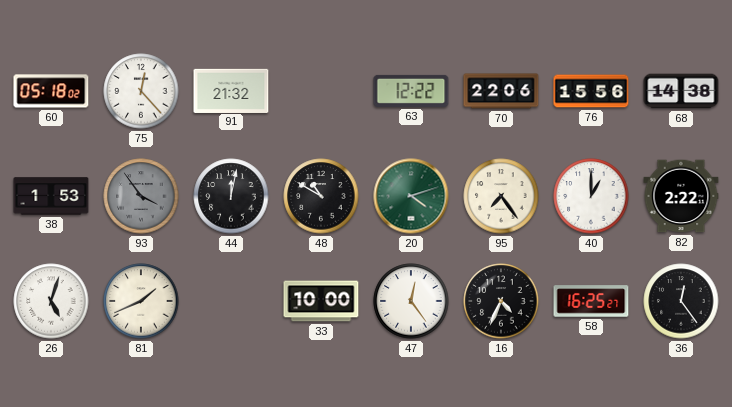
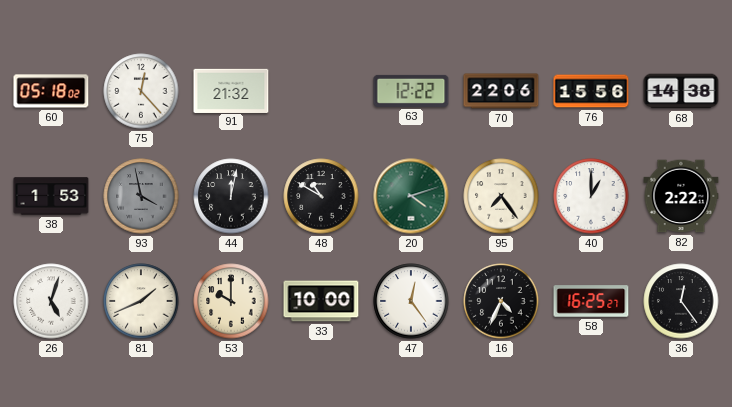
93: 3:54 -> 3:58
53: none -> 10:00
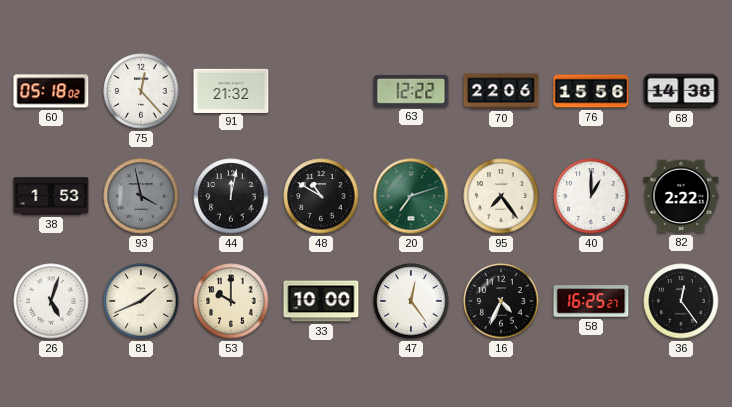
20: 4:12 -> 7:12
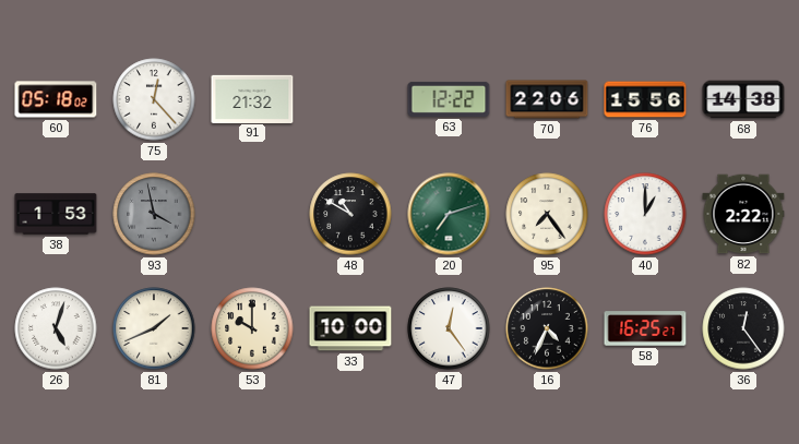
44: 12:02 -> none
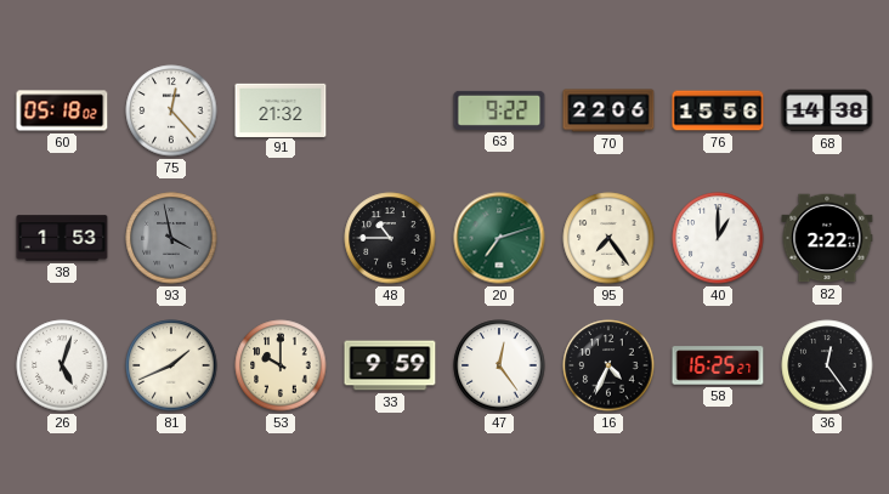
63: 12:22 -> 9:22
48: 10:50 -> 10:45
33: 10:00 -> 9:59
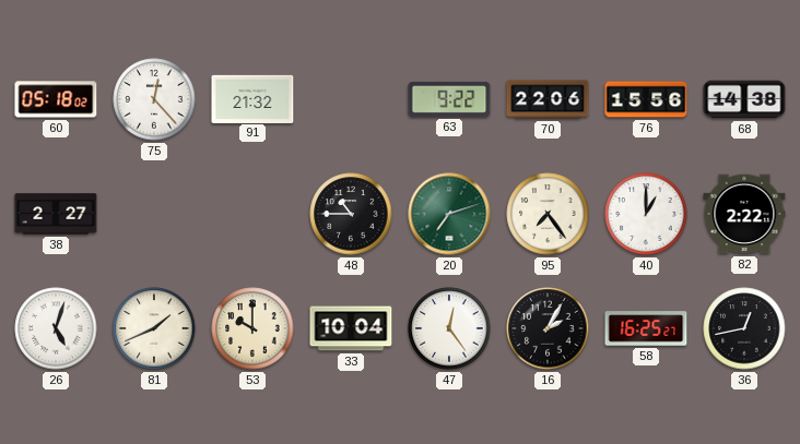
38: 1:53 -> 2:27
93: 3:58 -> none
33: 9:59 -> 10:04
16: 4:34 -> 2:05
36: 12:24 -> 12:43
